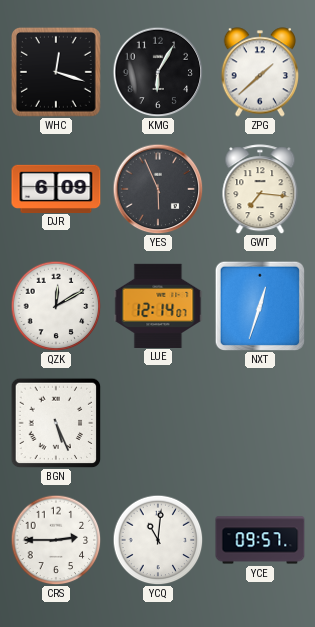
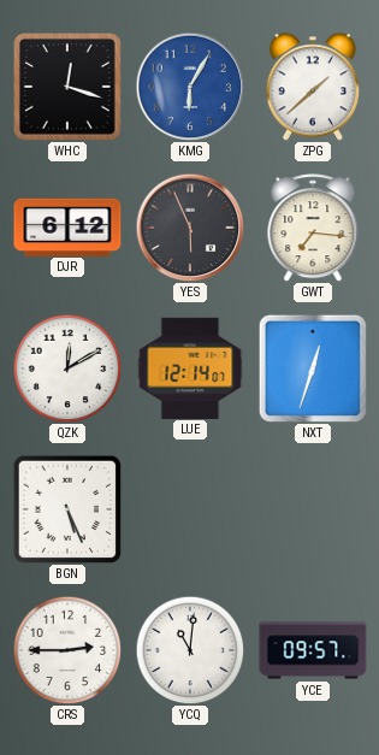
KMG dial: black -> blue
DJR: 6:09 -> 6:12
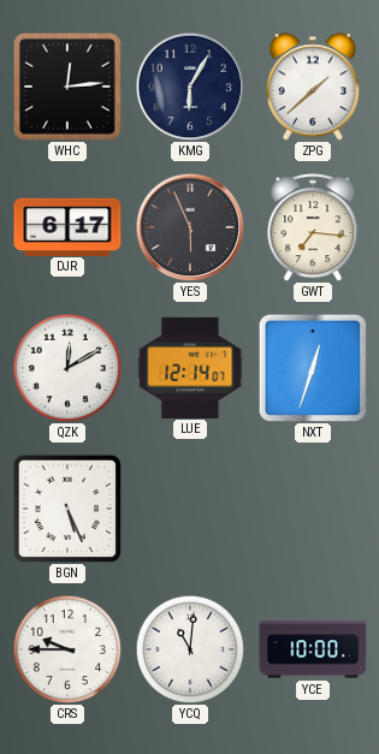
WHC: 12:18 -> 12:14
KMG dial: blue -> navy
DJR: 6:12 -> 6:17
CRS: 2:45 -> 9:45
YCE: 09:57 -> 10:00
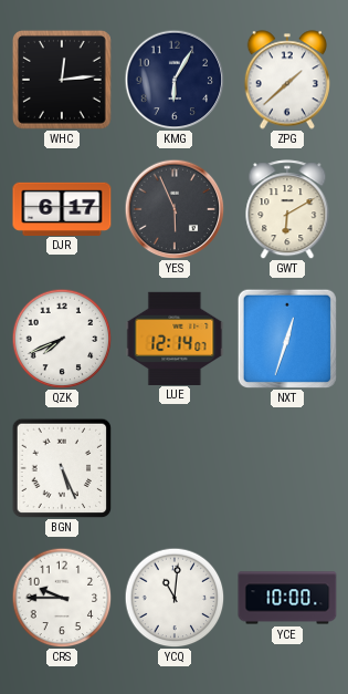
GWT: 7:16 -> 6:10
QZK: 12:10 -> 7:41
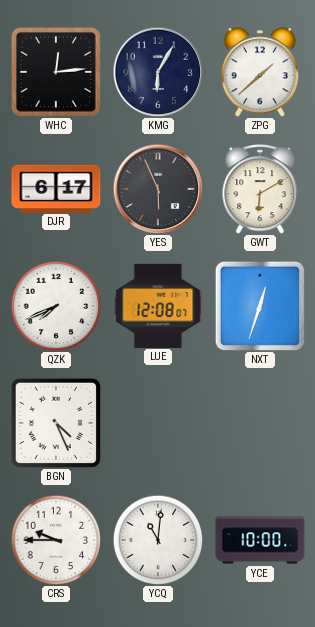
LUE: 12:14 -> 12:08
BGN: 5:26 -> 4:26
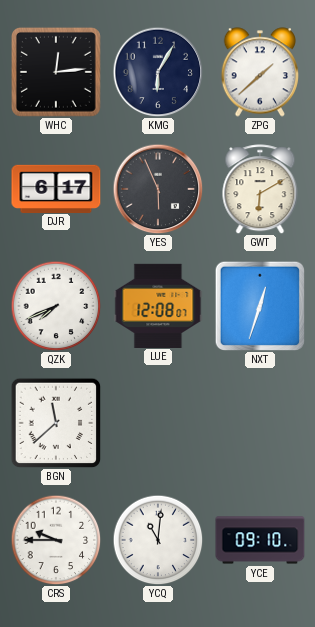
BGN: 4:26 -> 11:38
YCE: 10:00 -> 09:10
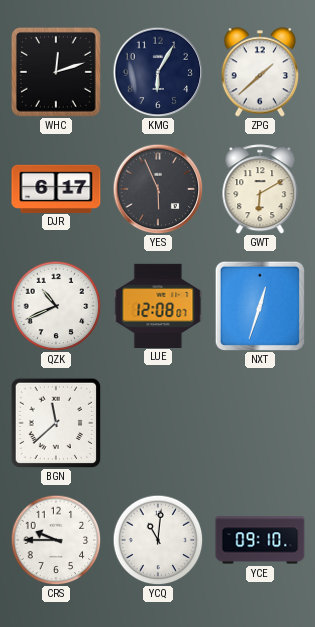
WHC: 12:14 -> 12:12
QZK: 7:41 -> 10:41
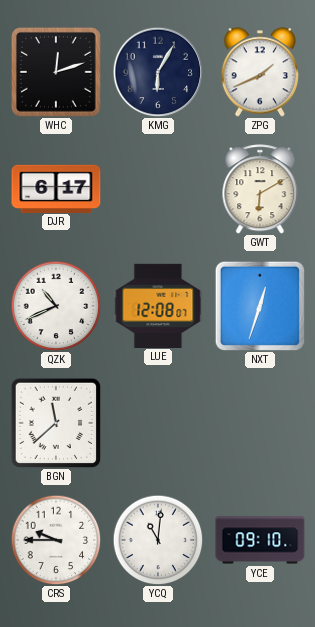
ZPG: 1:38 -> 1:41
YES: 5:56 -> none
